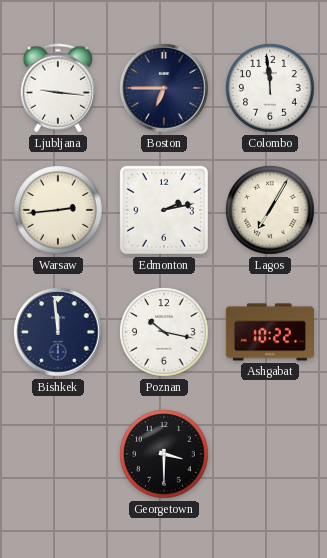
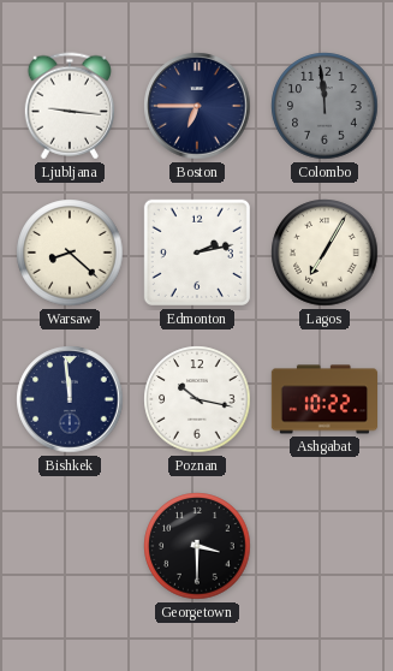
Colombo dial: white -> grey
Warsaw: 2:44 -> 8:22
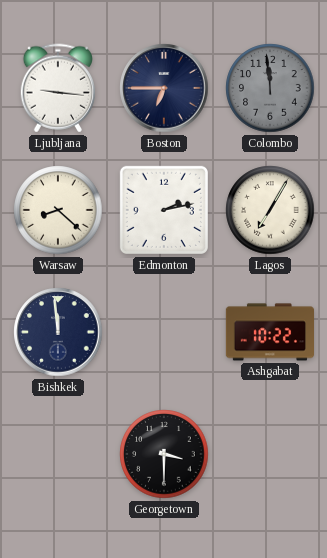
Poznan: 10:17 -> none
